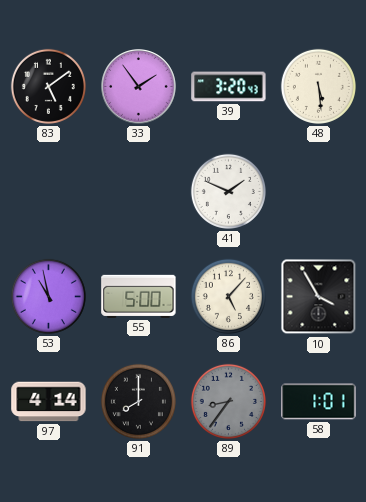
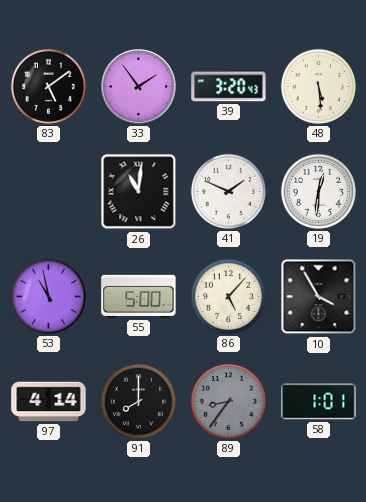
26: none -> 11:01
19: none -> 12:31
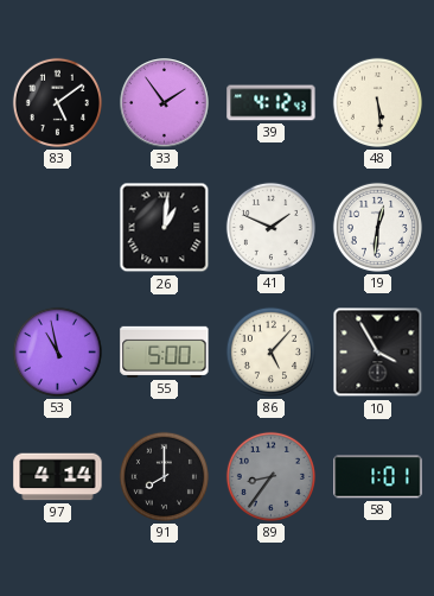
39: 3:20 -> 4:12
26: 11:01 -> 1:01
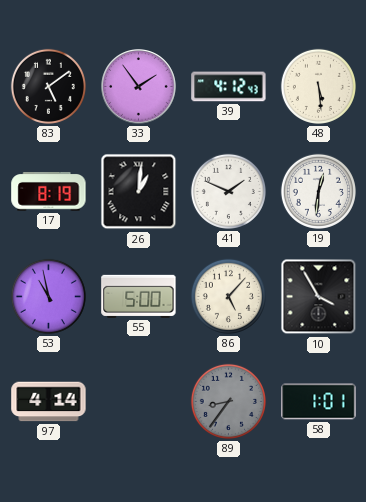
17: none -> 8:19
91: 8:00 -> none
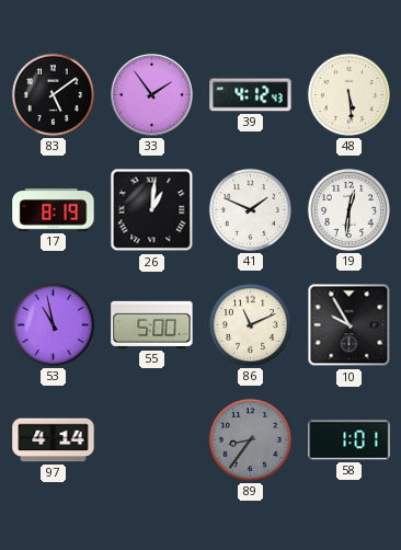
86: 5:07 -> 11:11
10: 3:55 -> 9:55
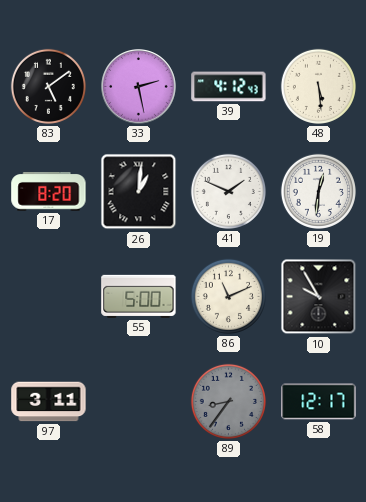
33: 1:54 -> 2:28
17: 8:19 -> 8:20
53: 10:58 -> none
97: 4:14 -> 3:11
58: 1:01 -> 12:17
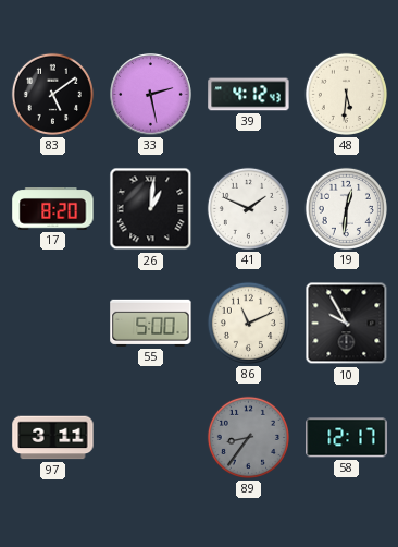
48: 5:29 -> 5:31
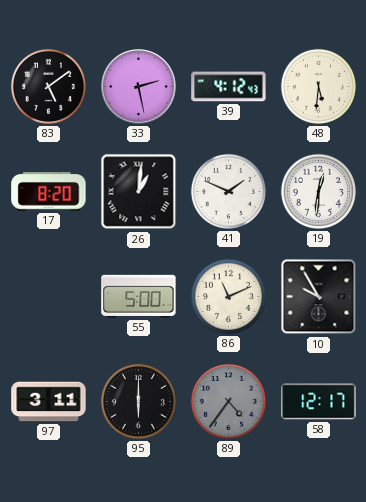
95: none -> 6:00
89: 8:36 -> 4:36
